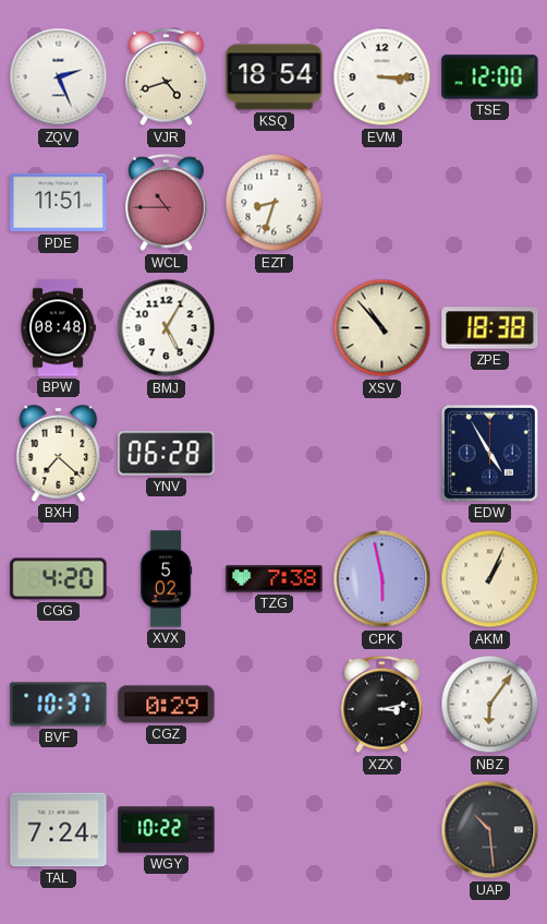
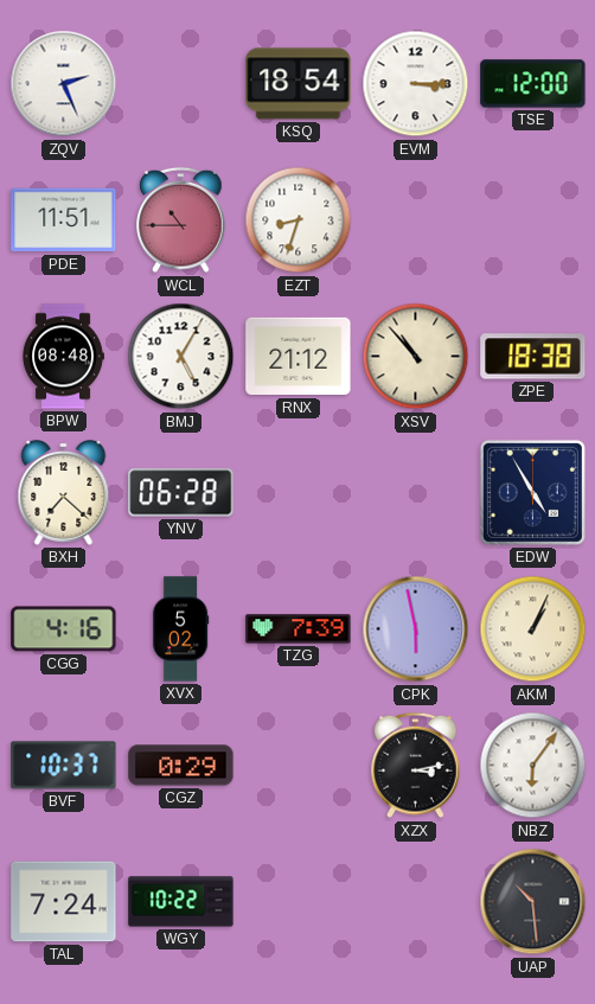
VJR: 4:42 -> none
RNX: none -> 21:12
CGG: 4:20 -> 4:16
TZG: 7:38 -> 7:39
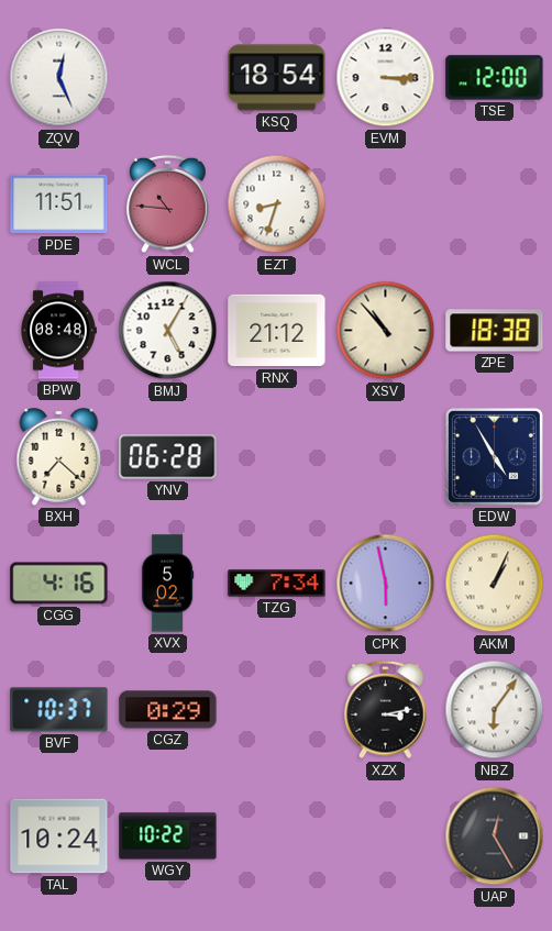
ZQV: 2:26 -> 12:26
WCL: 10:45 -> 10:46
TZG: 7:39 -> 7:34
TAL: 7:24 -> 10:24
UAP: 10:29 -> 12:25
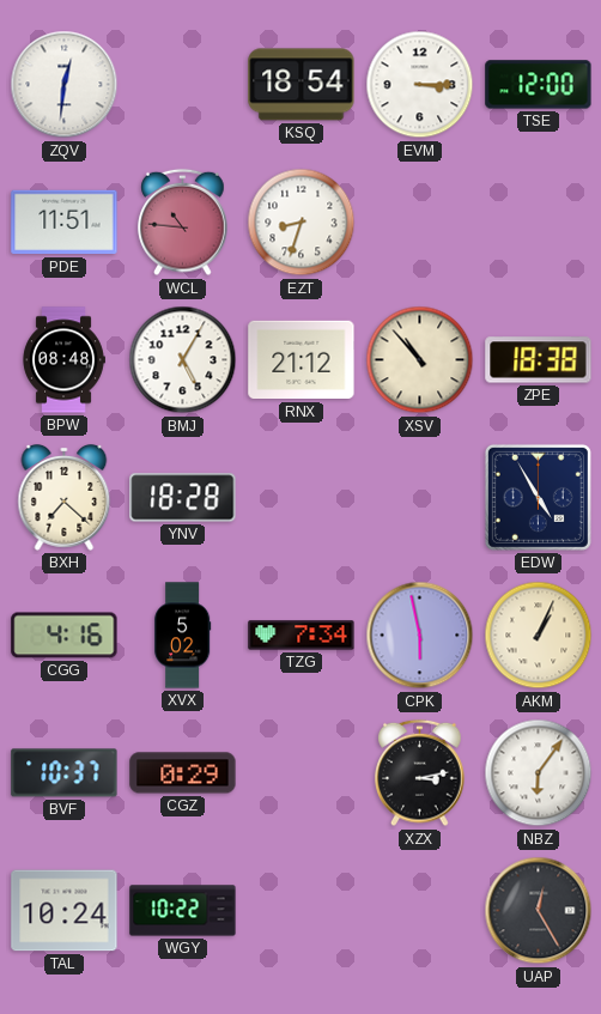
ZQV: 12:26 -> 12:31
YNV: 06:28 -> 18:28
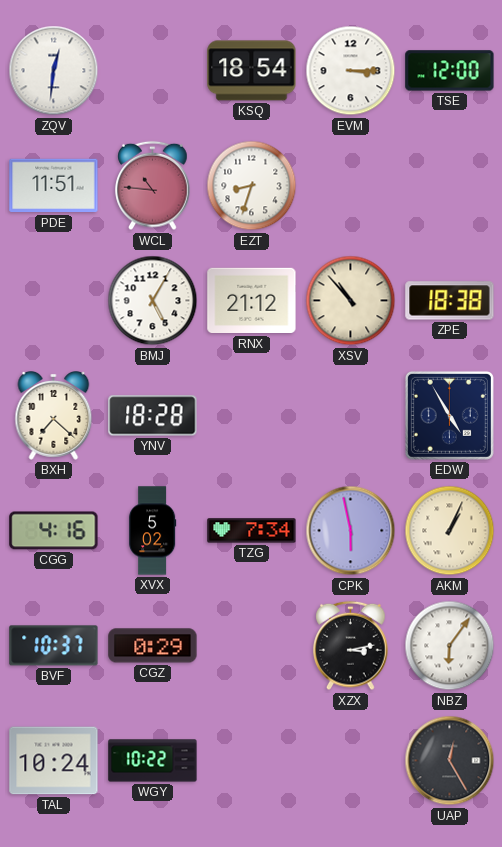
BPW: 08:48 -> none
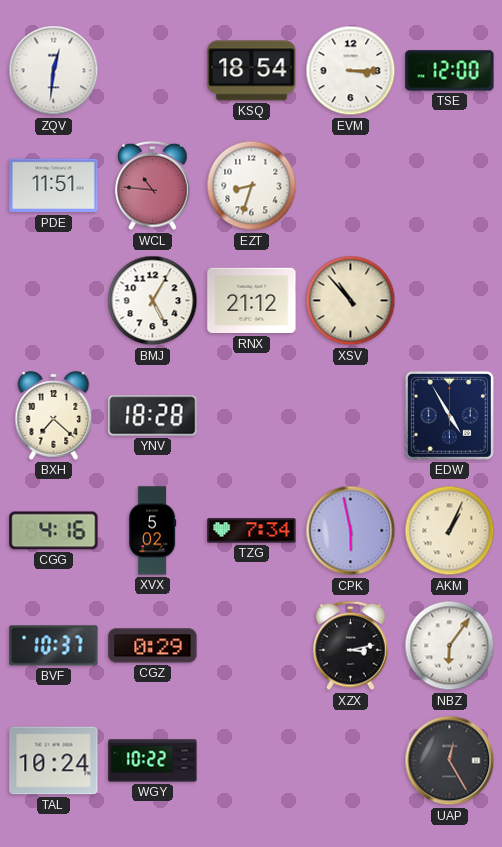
ZPE: 18:38 -> none
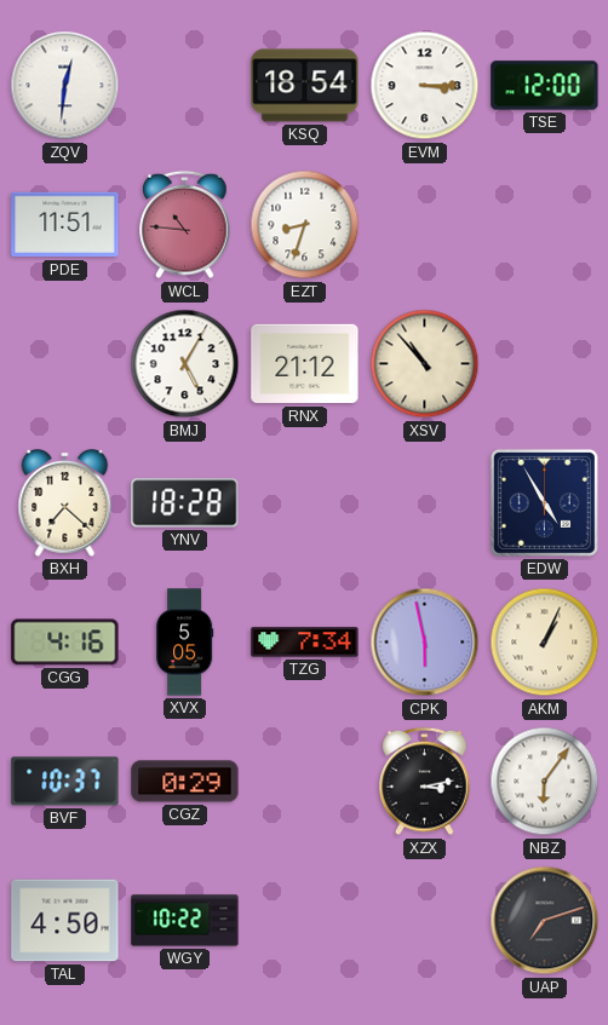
XVX: 5:02 -> 5:05
TAL: 10:24 -> 4:50
UAP: 12:25 -> 7:12
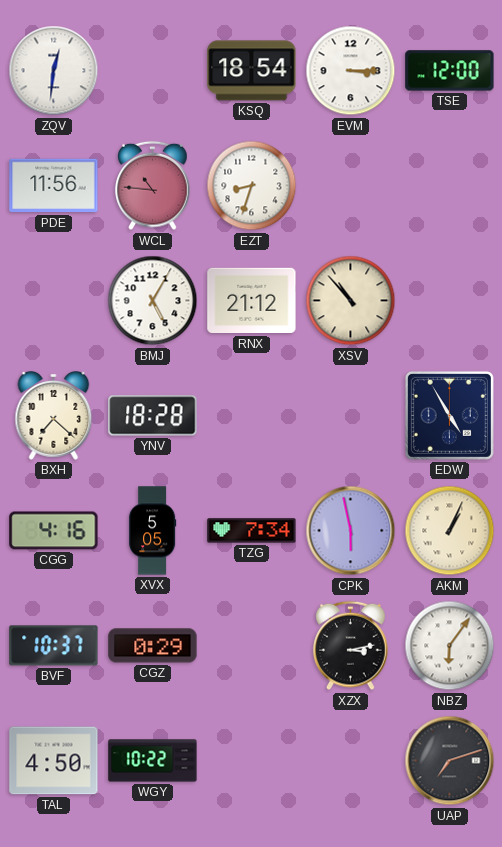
PDE: 11:51 -> 11:56
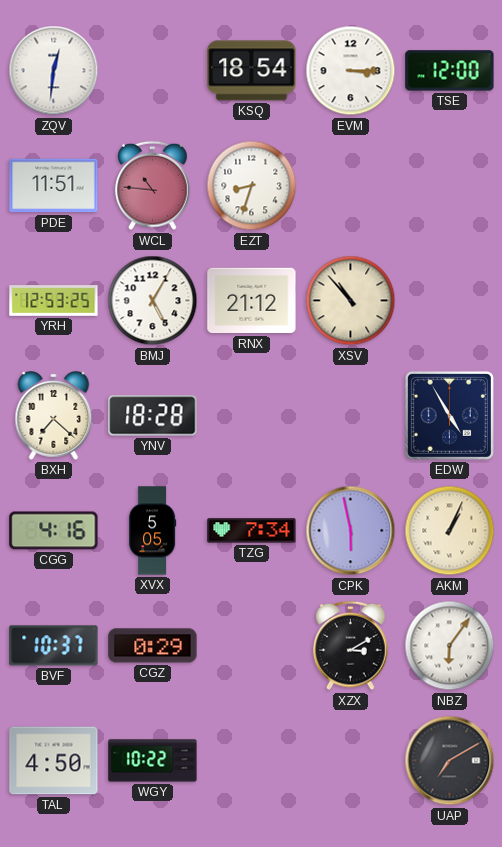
PDE: 11:56 -> 11:51
YRH: none -> 12:53
XZX: 3:13 -> 3:10
UAP: 7:12 -> 7:10
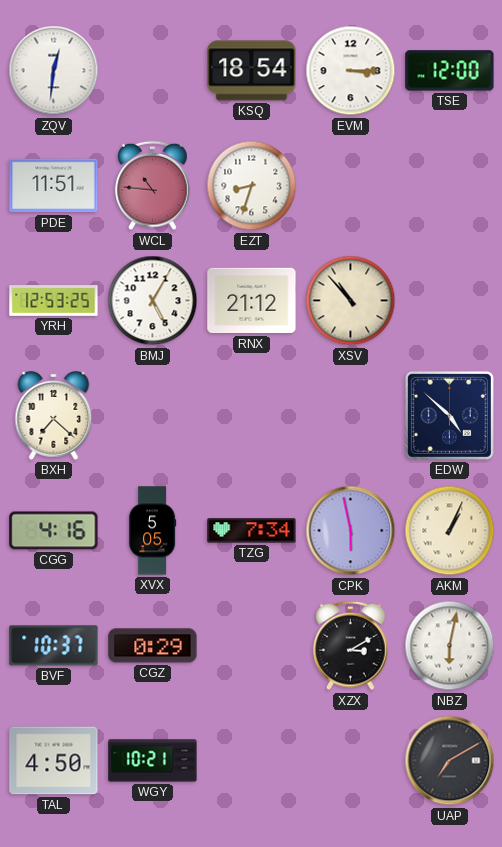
YNV: 18:28 -> none
EDW: 4:55 -> 4:52
NBZ: 6:06 -> 6:02
WGY: 10:22 -> 10:21
